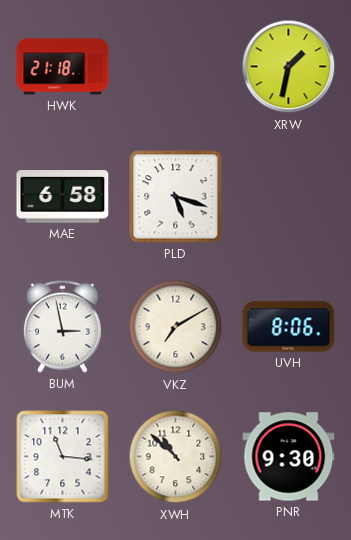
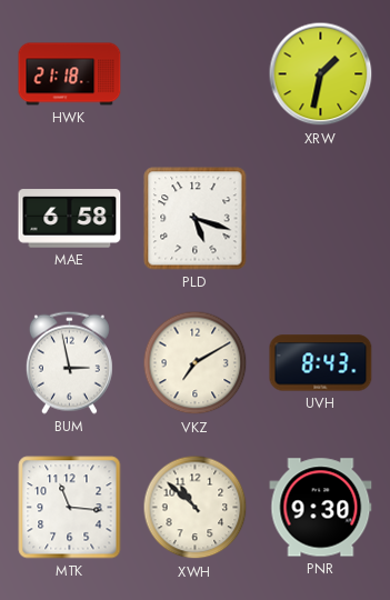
UVH: 8:06 -> 8:43
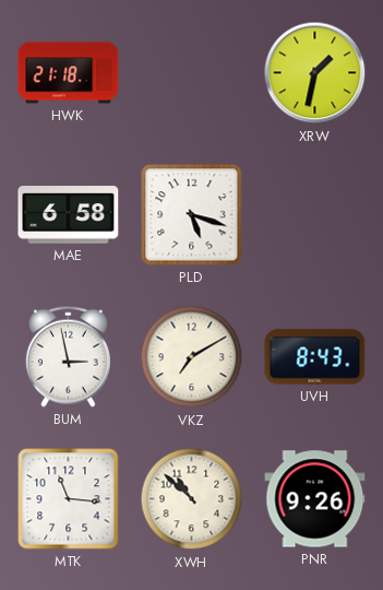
PNR: 9:30 -> 9:26
